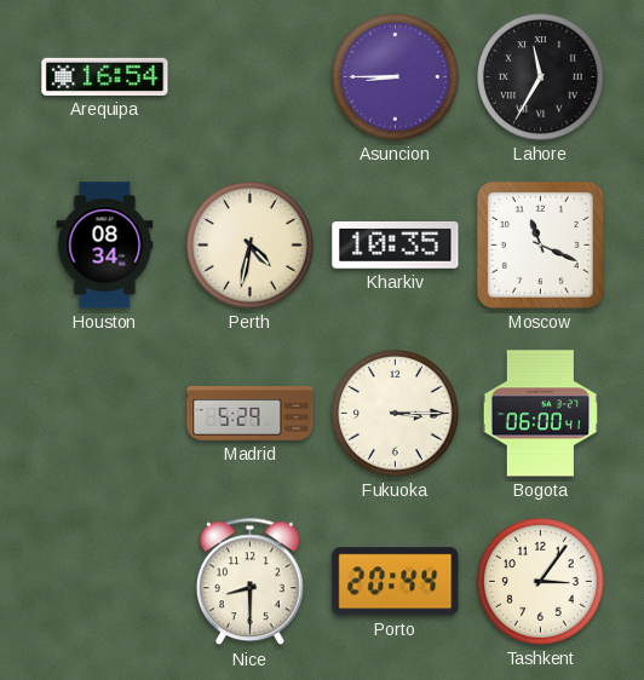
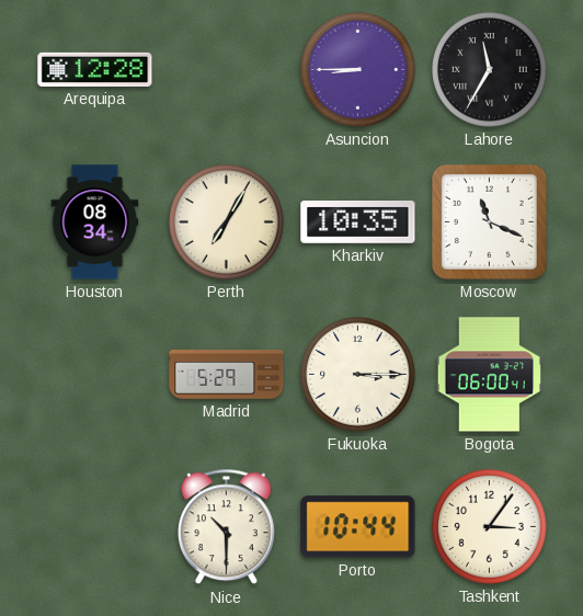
Arequipa: 16:54 -> 12:28
Perth: 4:32 -> 7:05
Nice: 8:30 -> 10:30
Porto: 20:44 -> 10:44
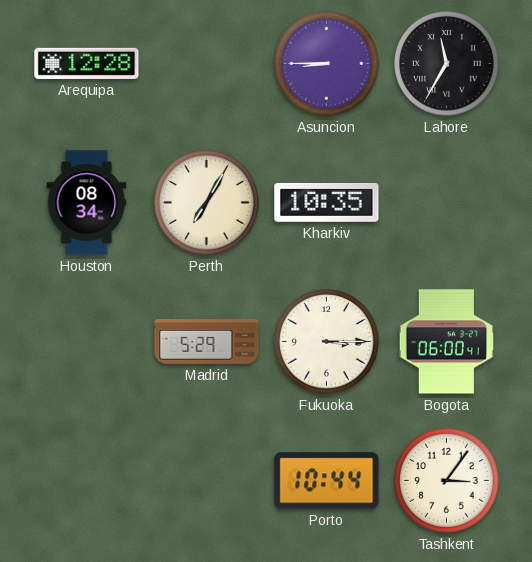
Moscow: 11:19 -> none
Nice: 10:30 -> none
